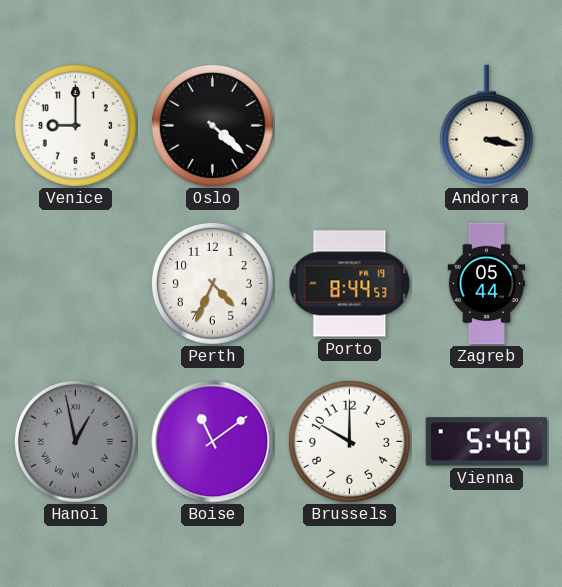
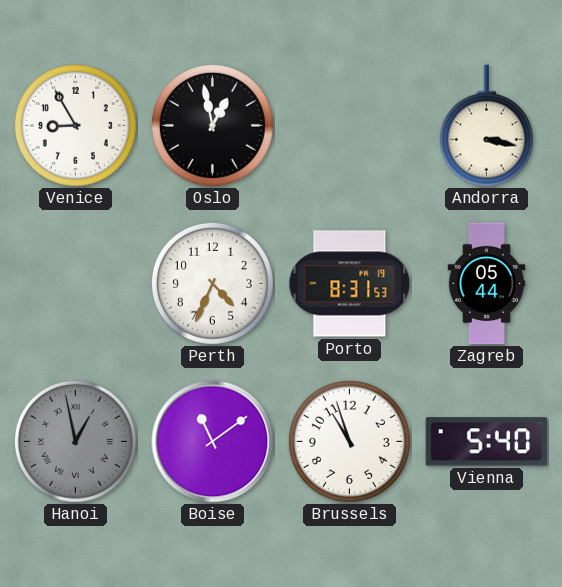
Venice: 9:00 -> 8:55
Oslo: 4:22 -> 12:58
Porto: 8:44 -> 8:31
Brussels: 10:00 -> 10:57
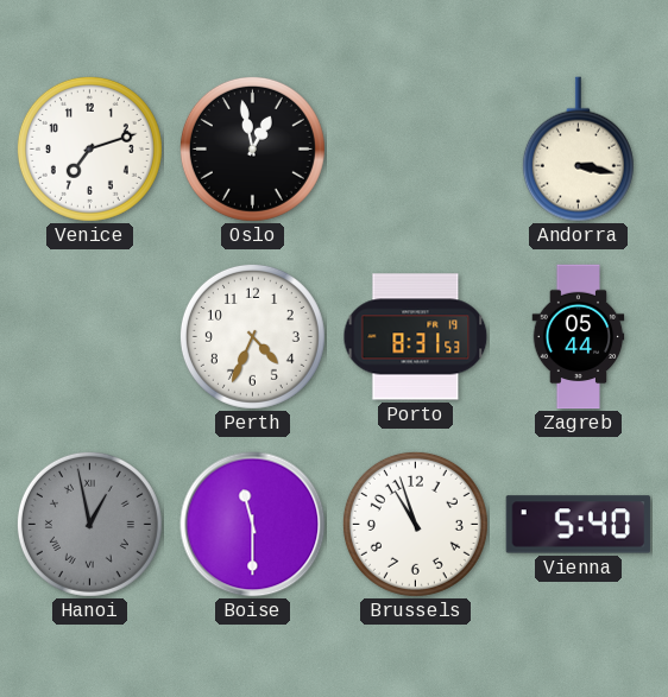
Venice: 8:55 -> 7:12
Boise: 11:09 -> 11:30
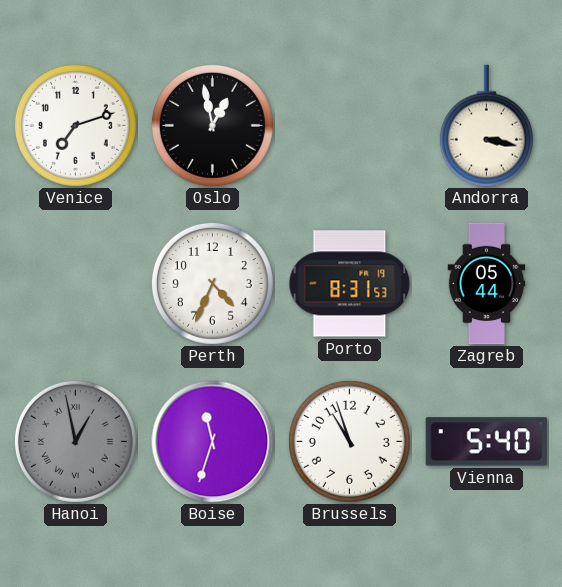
Boise: 11:30 -> 11:33
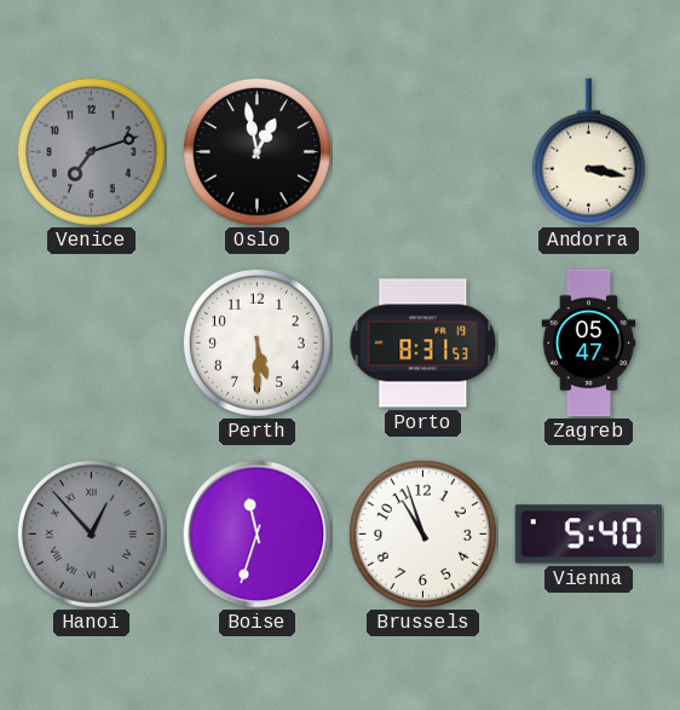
Venice dial: white -> grey
Perth: 4:34 -> 5:30
Zagreb: 05:44 -> 05:47
Hanoi: 12:58 -> 12:53
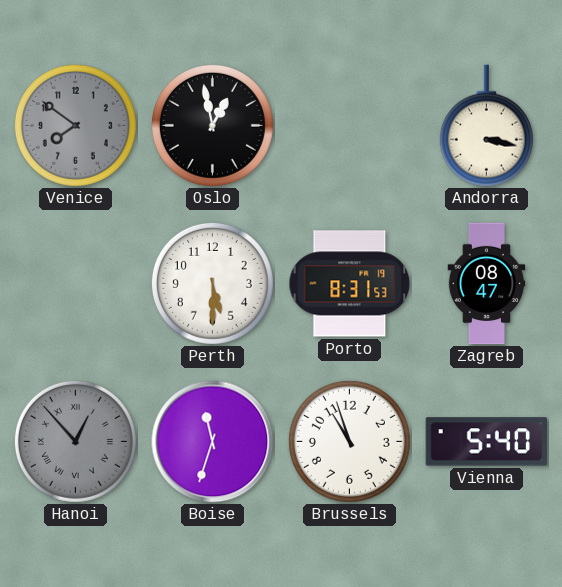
Venice: 7:12 -> 7:51
Zagreb: 05:47 -> 08:47
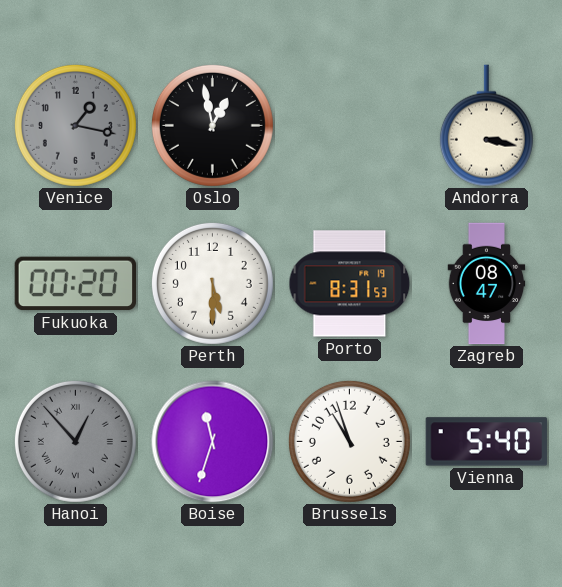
Venice: 7:51 -> 1:17
Fukuoka: none -> 00:20
